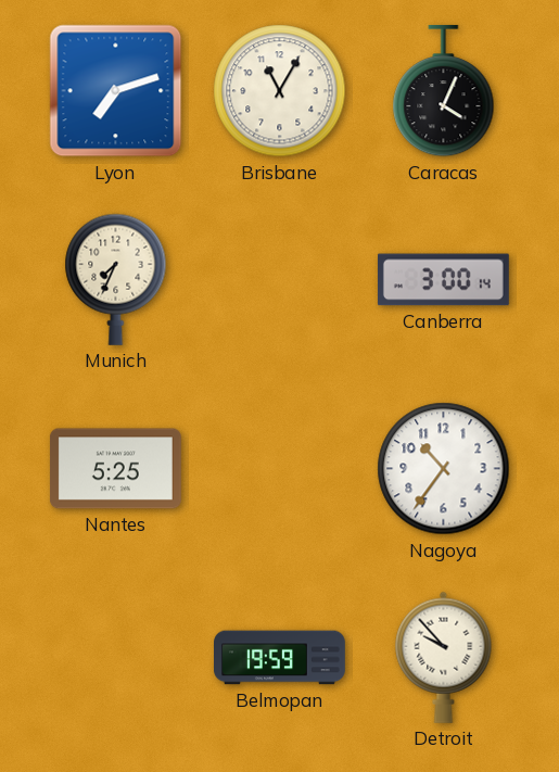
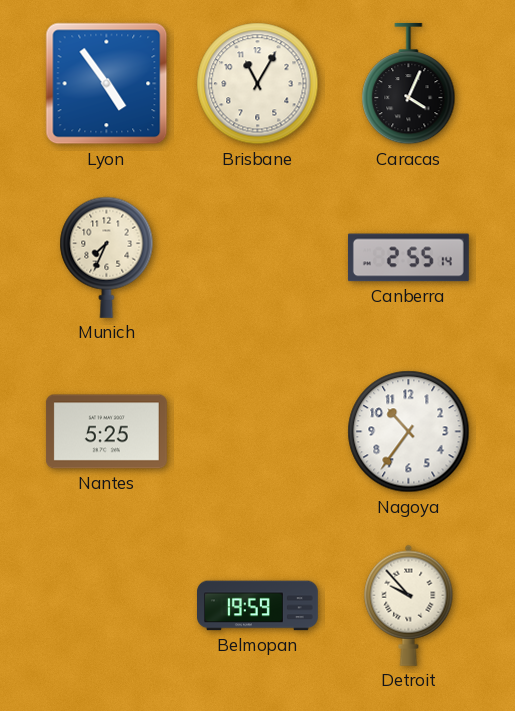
Lyon: 7:12 -> 4:54
Canberra: 3:00 -> 2:55
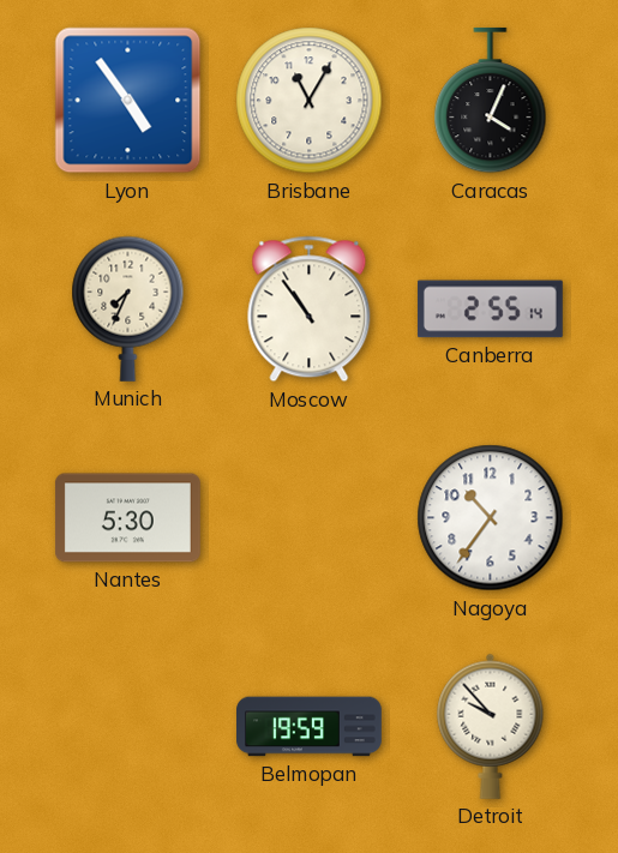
Moscow: none -> 10:54
Nantes: 5:25 -> 5:30
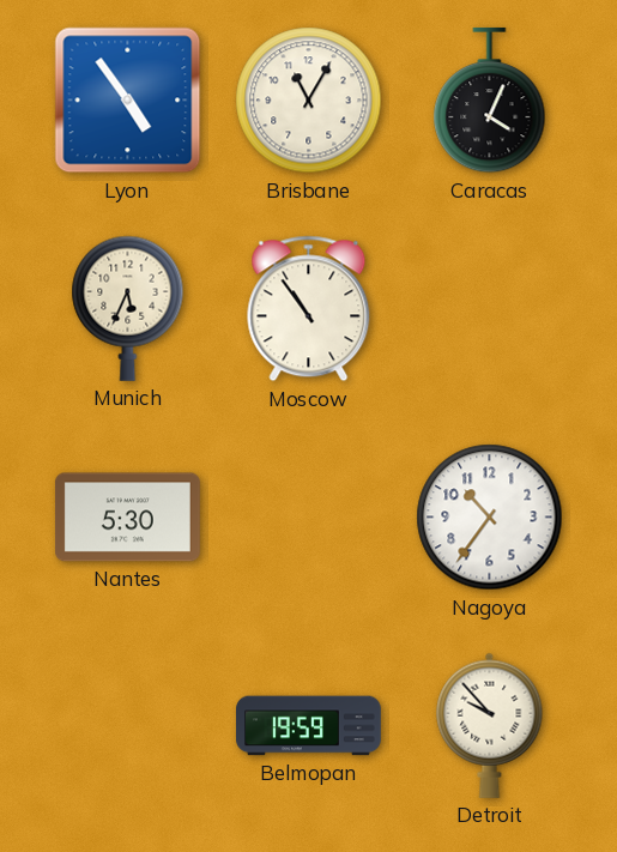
Munich: 7:34 -> 5:34
Canberra: 2:55 -> none
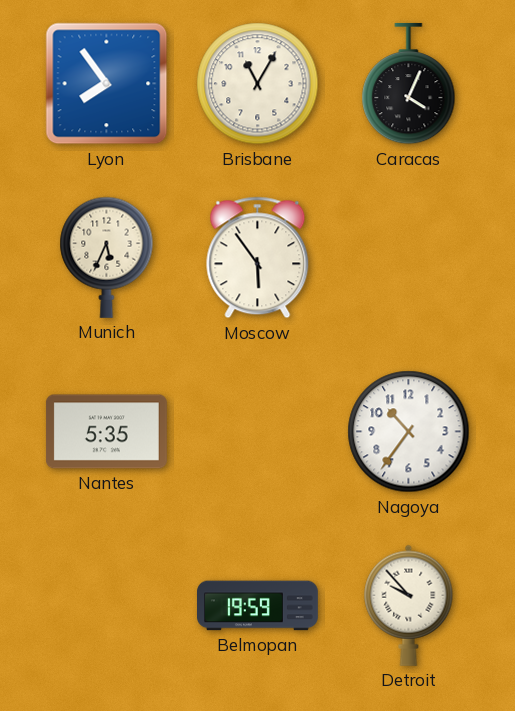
Lyon: 4:54 -> 7:54
Moscow: 10:54 -> 5:54
Nantes: 5:30 -> 5:35
